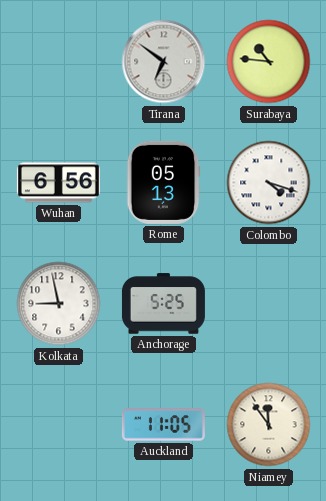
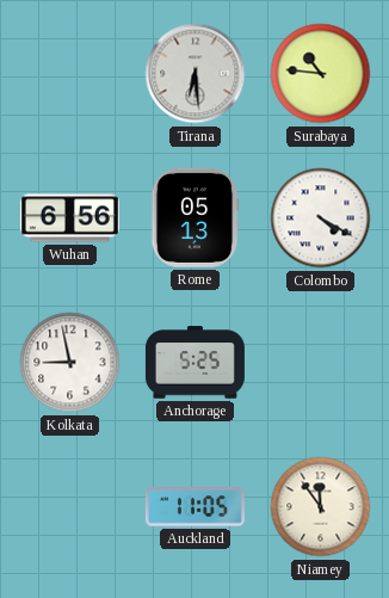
Tirana: 6:51 -> 6:29
Colombo: 4:18 -> 4:20
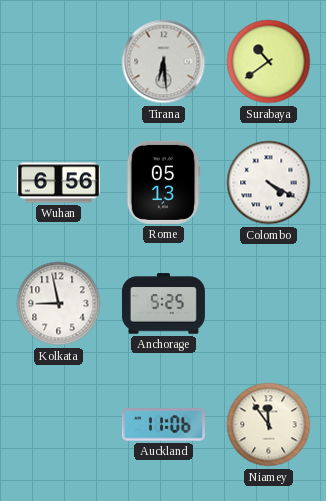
Surabaya: 10:46 -> 10:39
Auckland: 11:05 -> 11:06
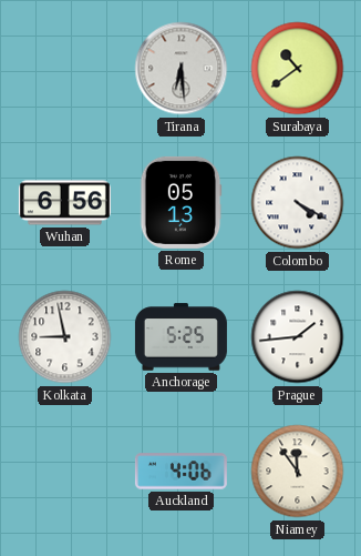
Prague: none -> 1:44
Auckland: 11:06 -> 4:06
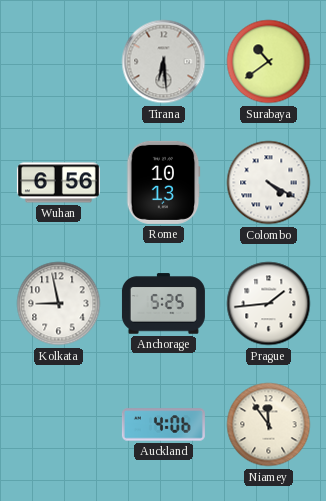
Rome: 05:13 -> 10:13
